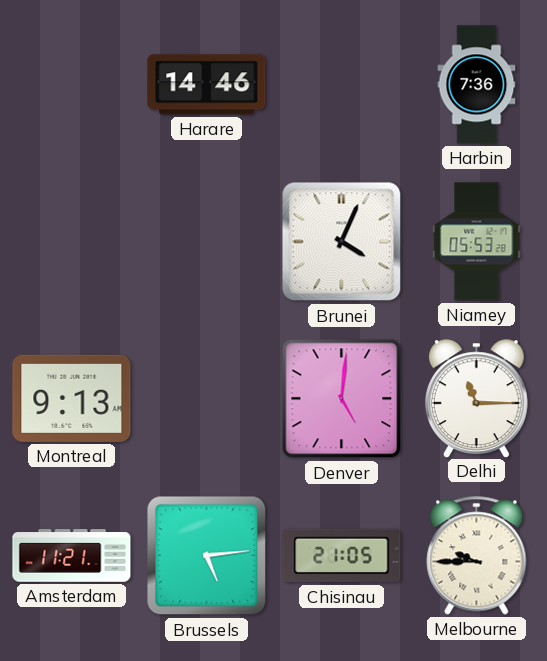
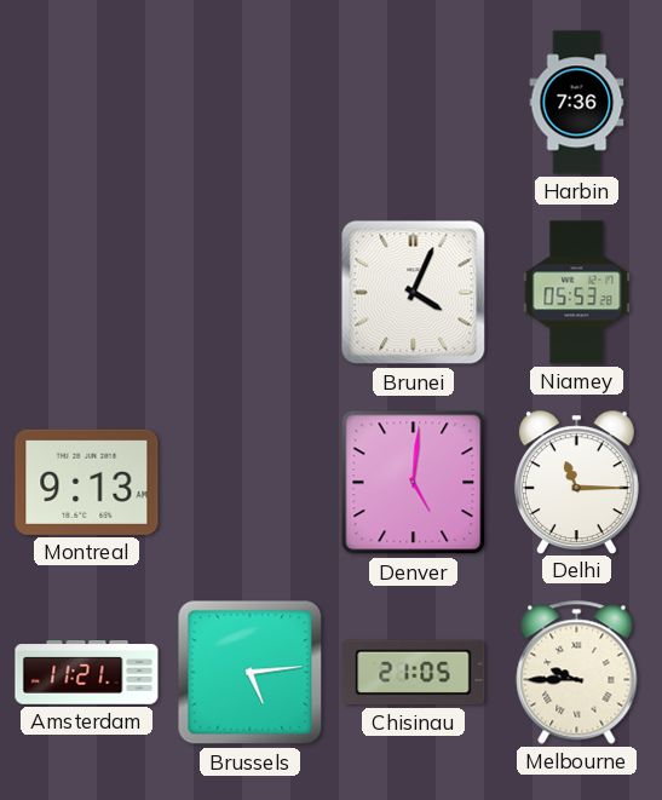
Harare: 14:46 -> none
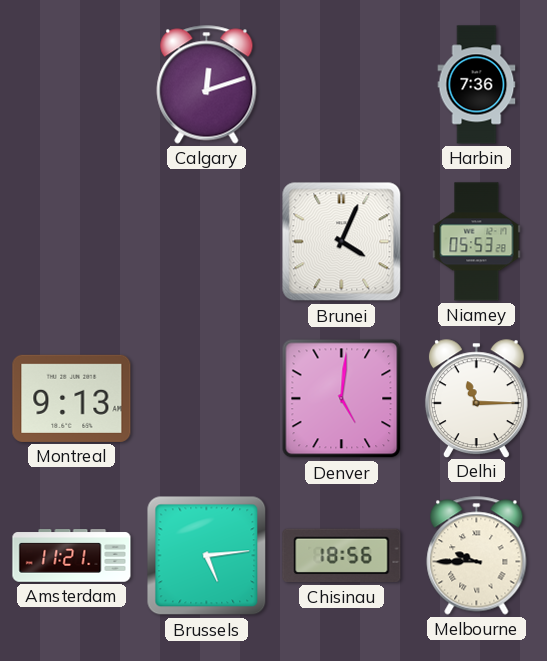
Calgary: none -> 12:12
Chisinau: 21:05 -> 18:56
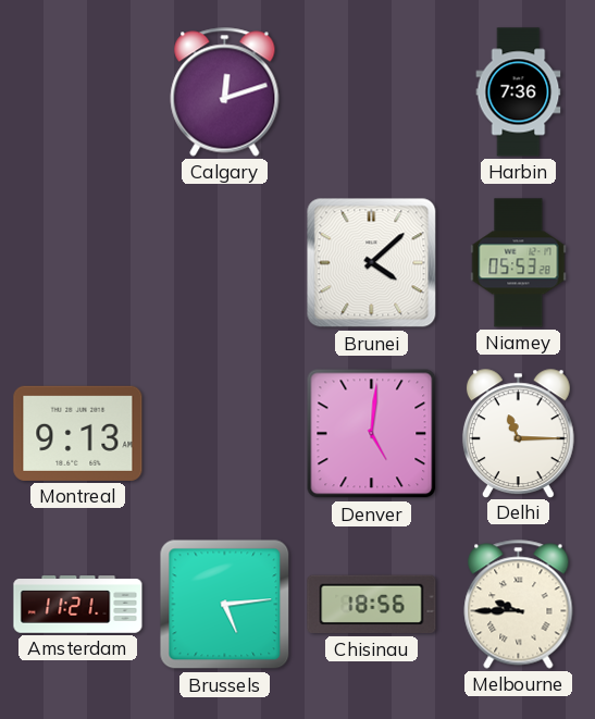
Brunei: 4:04 -> 4:08
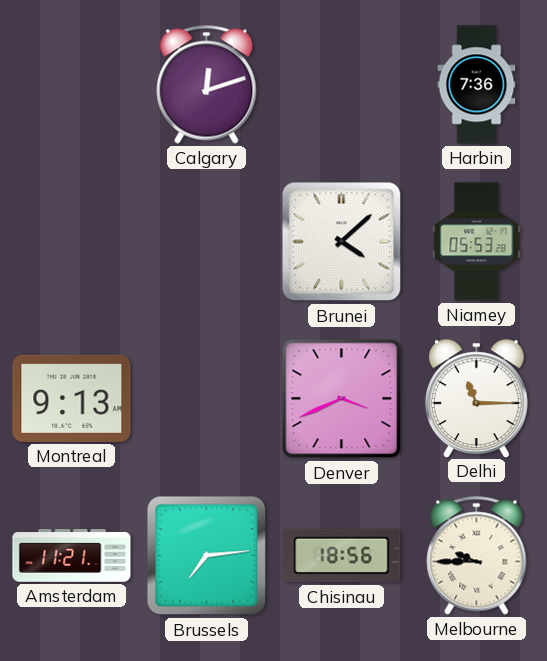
Denver: 5:01 -> 3:41
Brussels: 5:14 -> 7:14
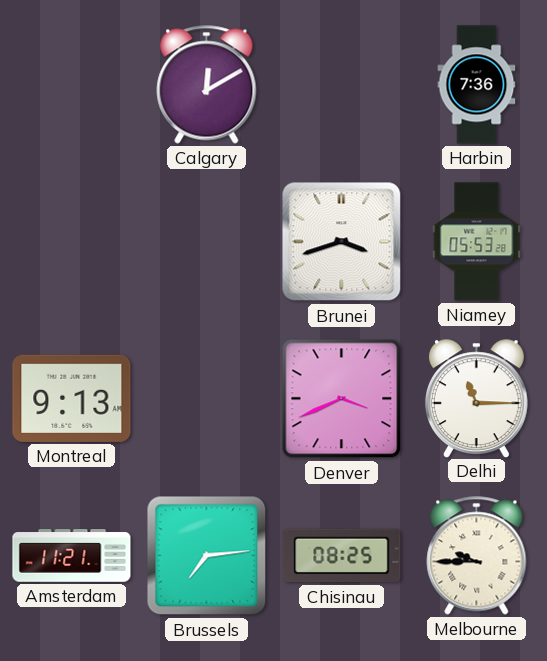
Calgary: 12:12 -> 12:10
Brunei: 4:08 -> 3:42
Chisinau: 18:56 -> 08:25
